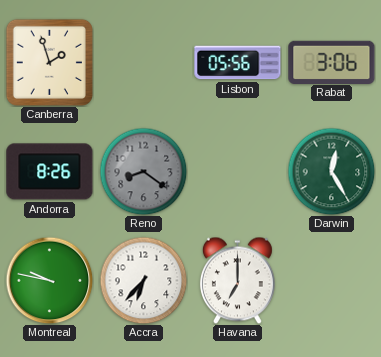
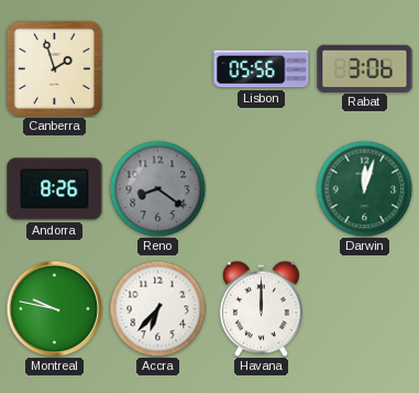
Darwin: 12:25 -> 12:03
Havana: 7:00 -> 12:00
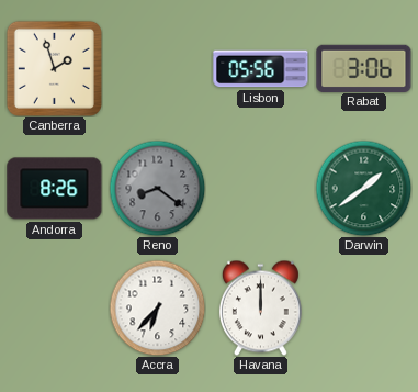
Darwin: 12:03 -> 1:39
Montreal: 9:47 -> none
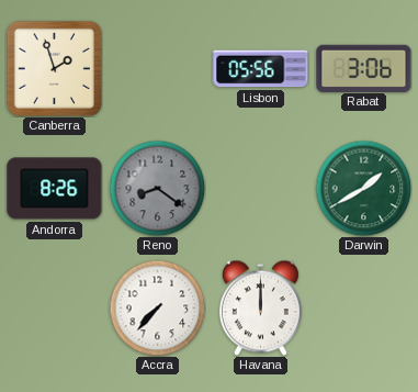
Darwin: 1:39 -> 1:40
Accra: 6:37 -> 7:37
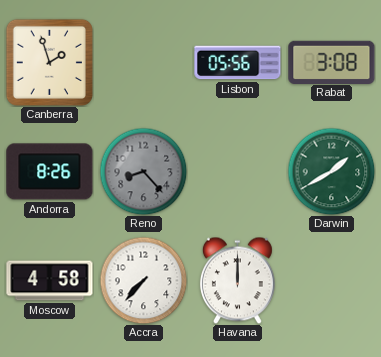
Rabat: 3:06 -> 3:08
Reno: 8:21 -> 8:23
Moscow: none -> 4:58
